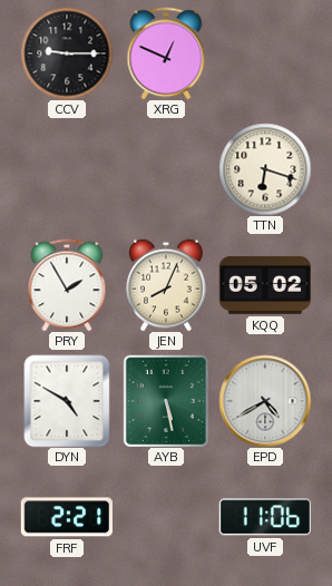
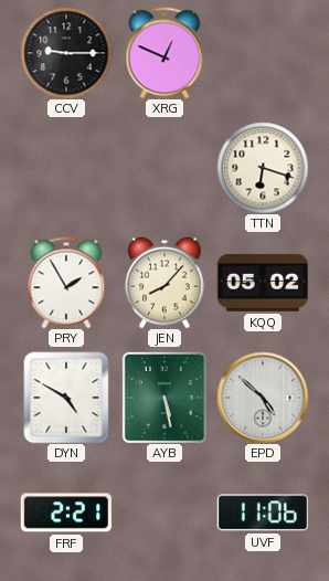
JEN: 8:04 -> 8:07
EPD: 4:40 -> 4:52
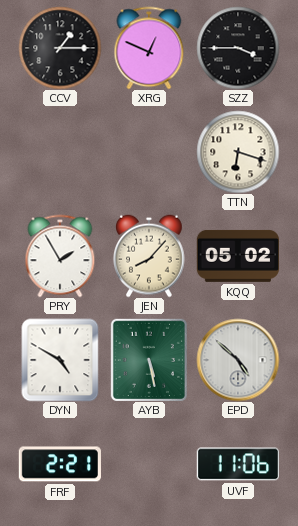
CCV: 9:15 -> 1:15
SZZ: none -> 3:45
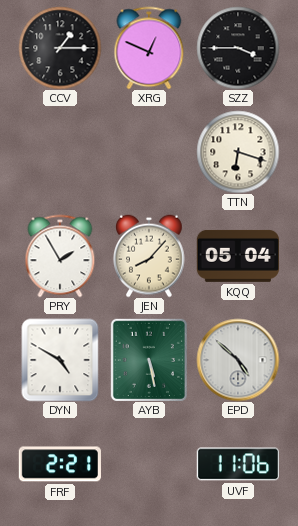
KQQ: 05:02 -> 05:04
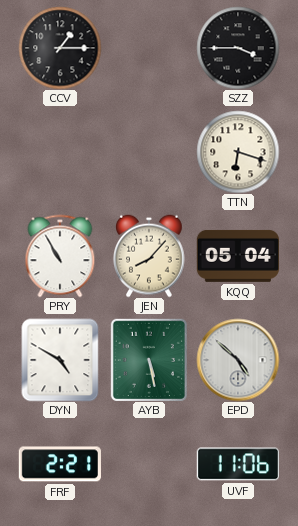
XRG: 12:49 -> none
PRY: 1:55 -> 10:55
